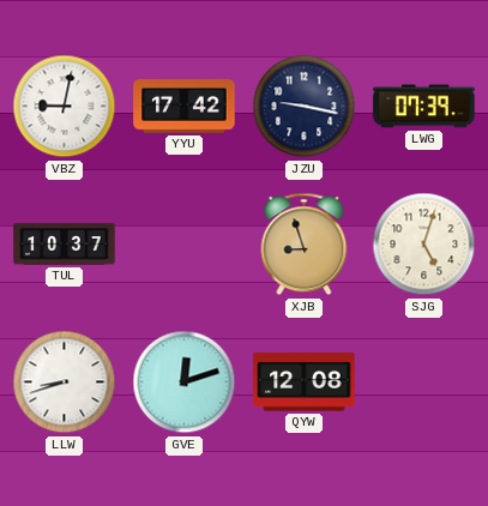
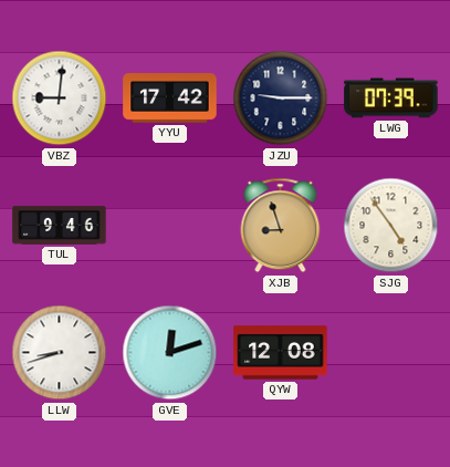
VBZ: 9:02 -> 9:01
JZU: 9:17 -> 9:15
TUL: 10:37 -> 9:46
SJG: 5:03 -> 4:54
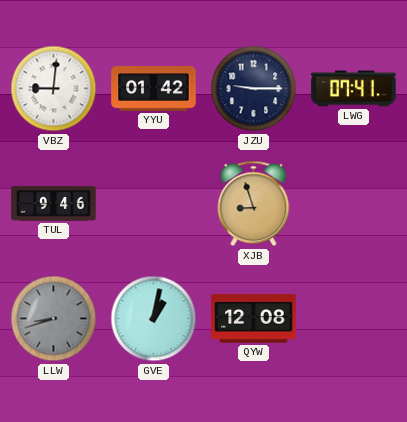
YYU: 17:42 -> 01:42
LWG: 07:39 -> 07:41
SJG: 4:54 -> none
LLW dial: white -> grey
GVE: 12:12 -> 1:02
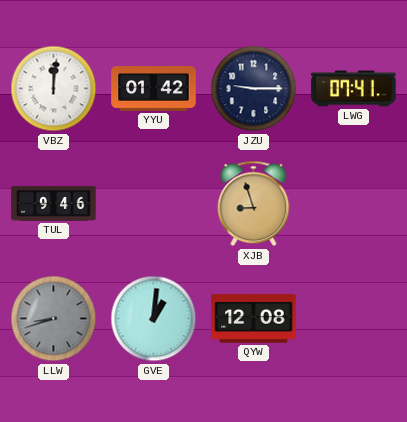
VBZ: 9:01 -> 12:01
GVE: 1:02 -> 1:01
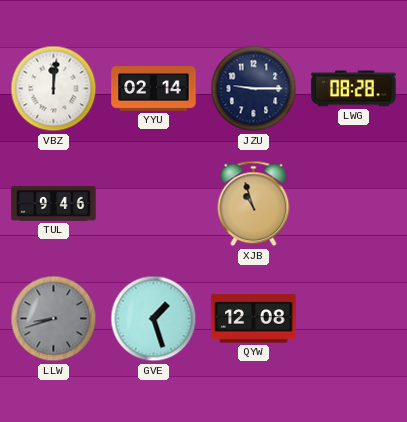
YYU: 01:42 -> 02:14
LWG: 07:41 -> 08:28
XJB: 8:57 -> 10:57
GVE: 1:01 -> 1:27
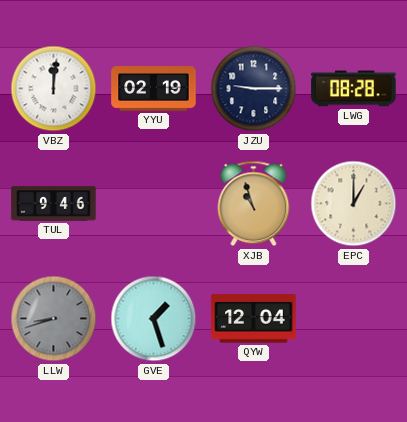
YYU: 02:14 -> 02:19
EPC: none -> 1:00
QYW: 12:08 -> 12:04
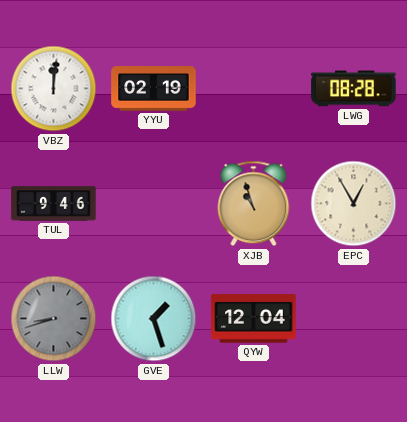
JZU: 9:15 -> none
EPC: 1:00 -> 12:55
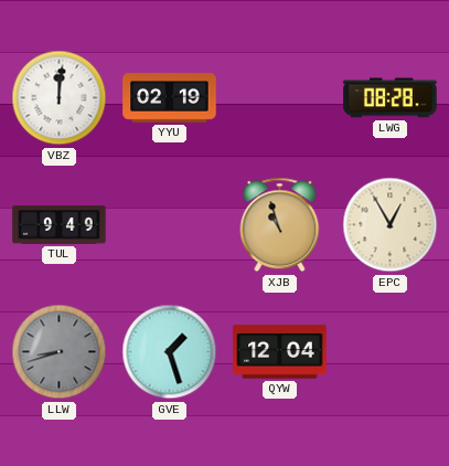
TUL: 9:46 -> 9:49
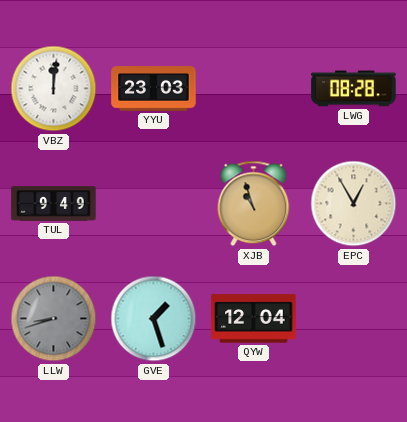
YYU: 02:19 -> 23:03
